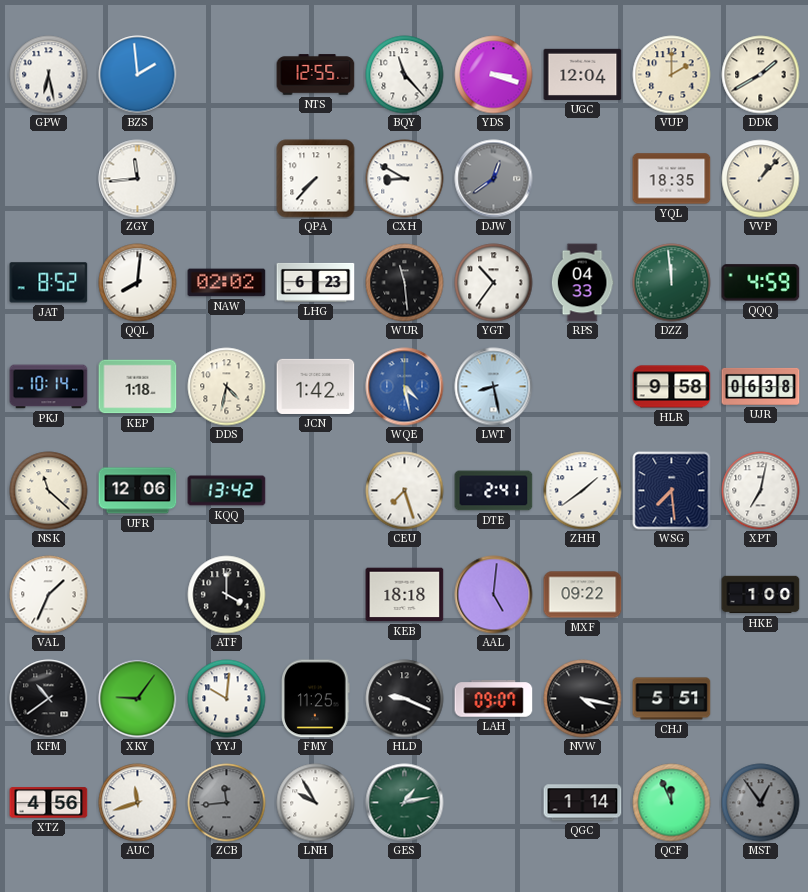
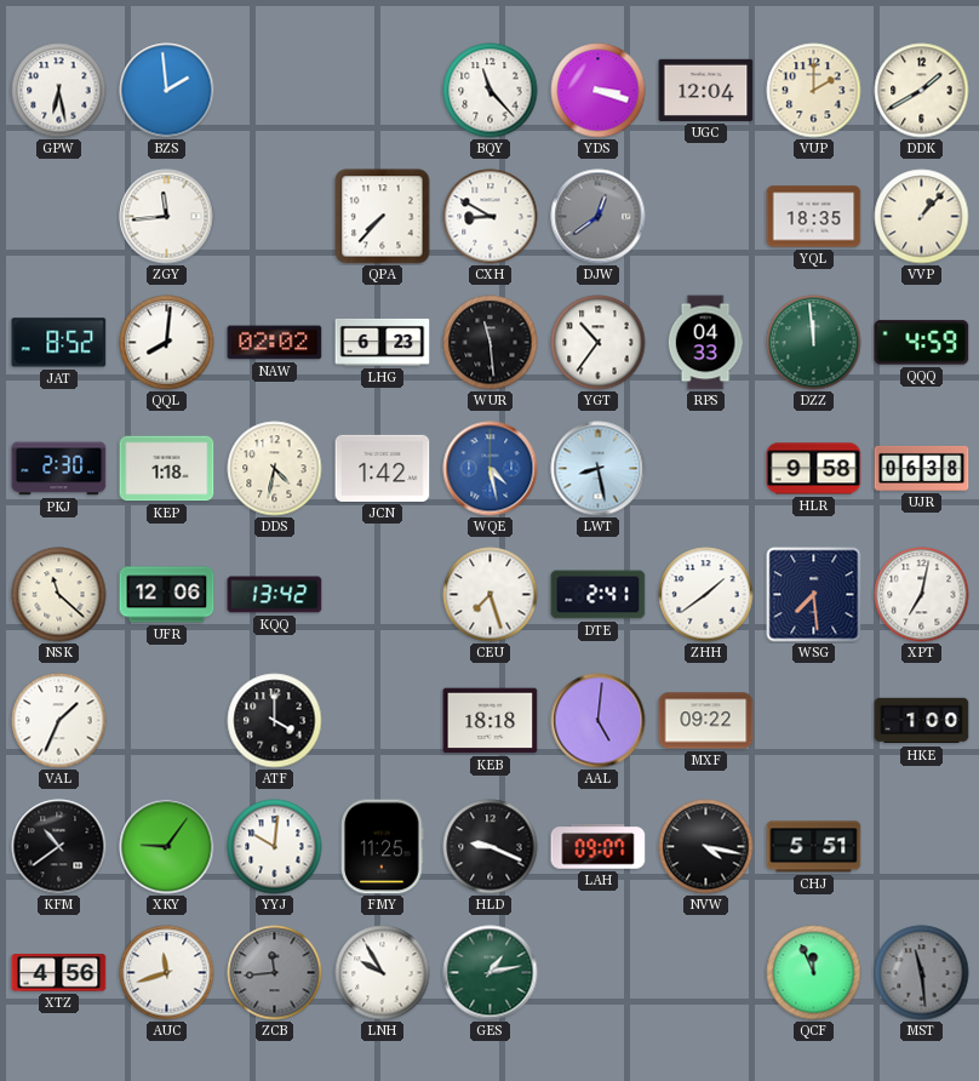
NTS: 12:55 -> none
PKJ: 10:14 -> 2:30
QGC: 1:14 -> none
MST: 12:54 -> 11:29
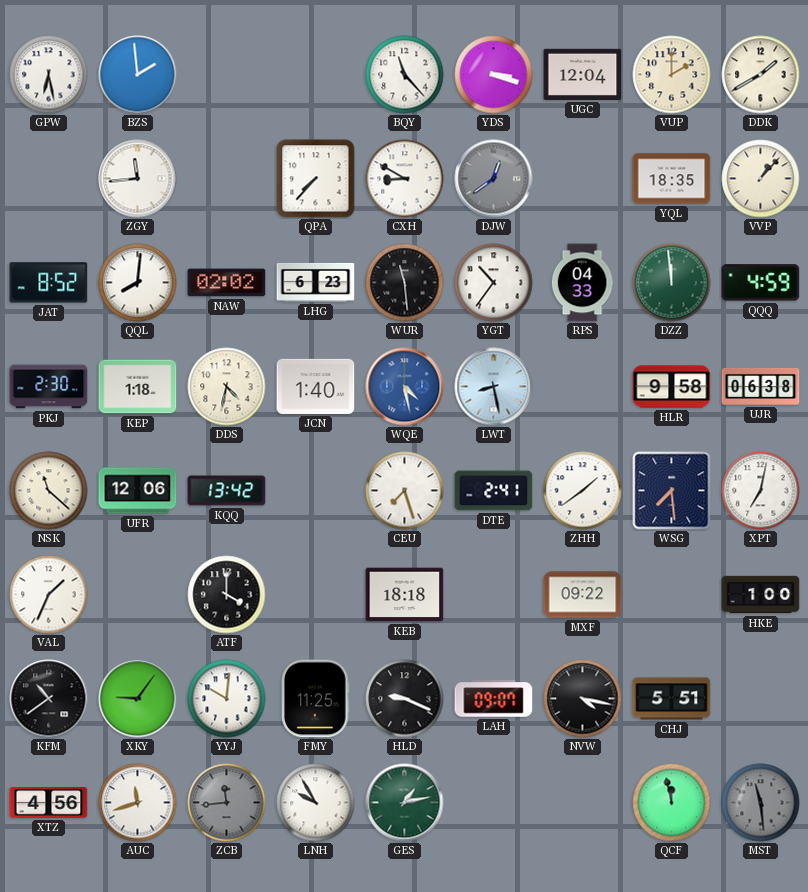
JCN: 1:42 -> 1:40
AAL: 5:01 -> none
QCF: 11:56 -> 11:58
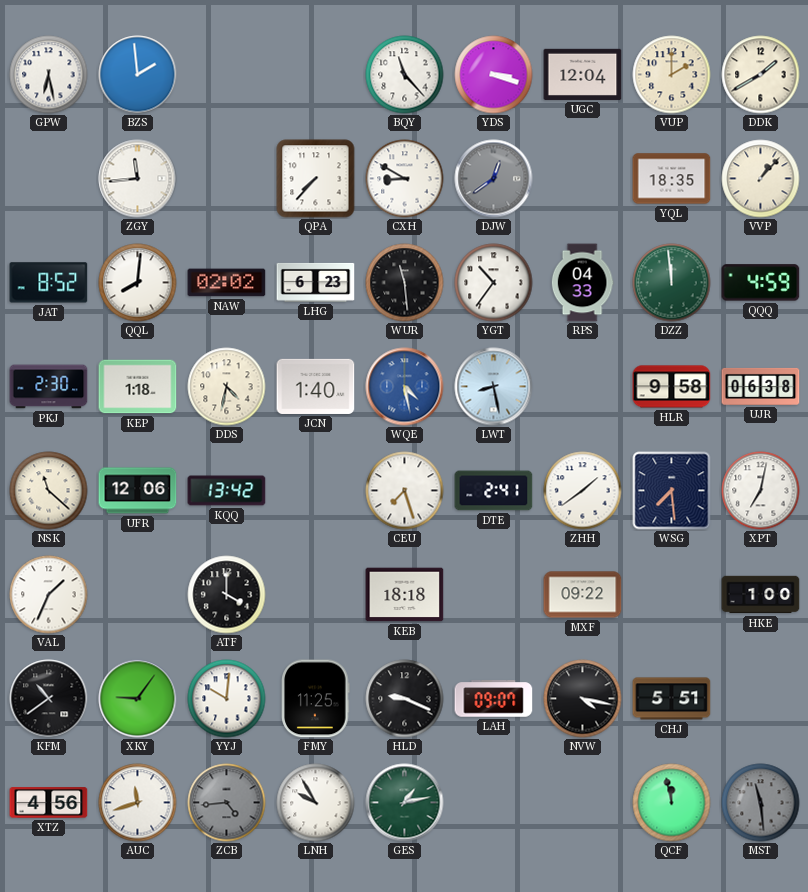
ZCB: 11:44 -> 4:44
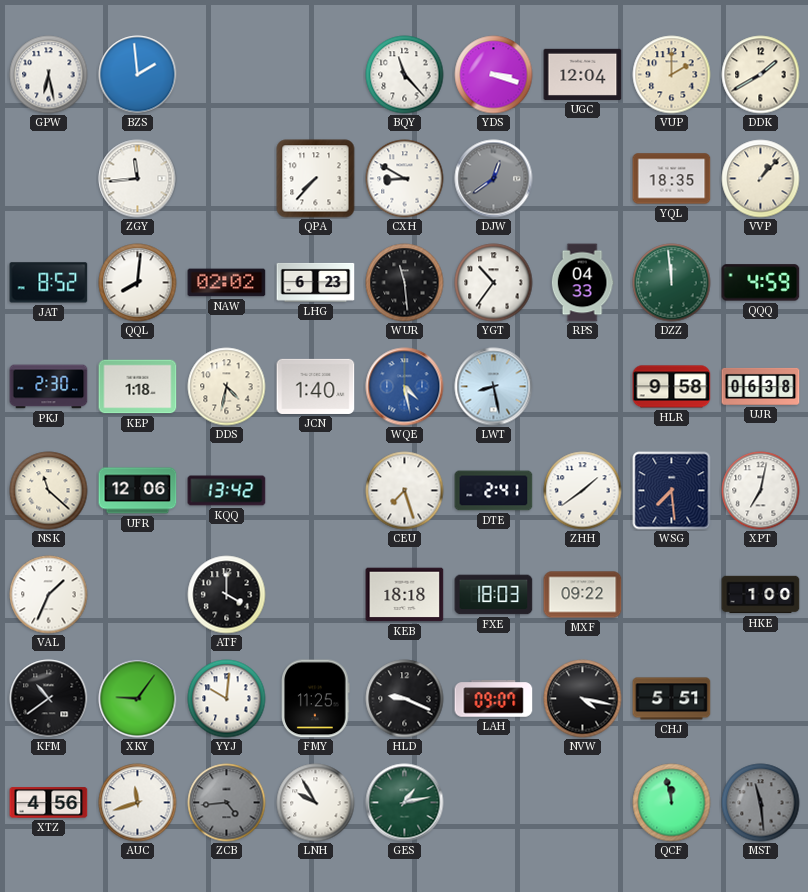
FXE: none -> 18:03
